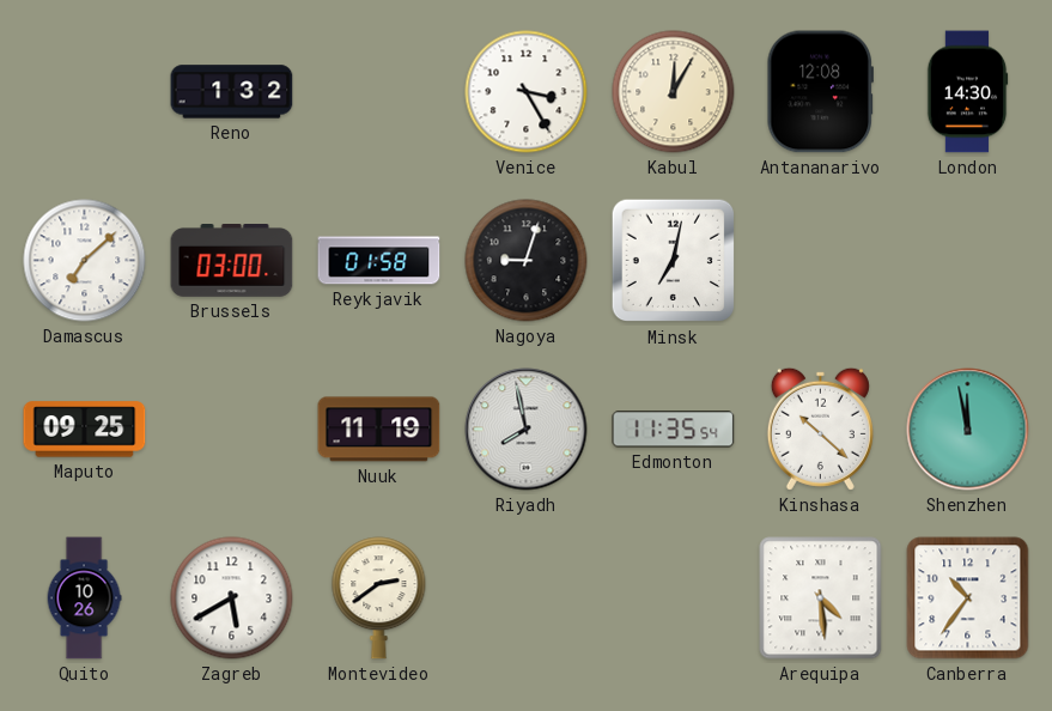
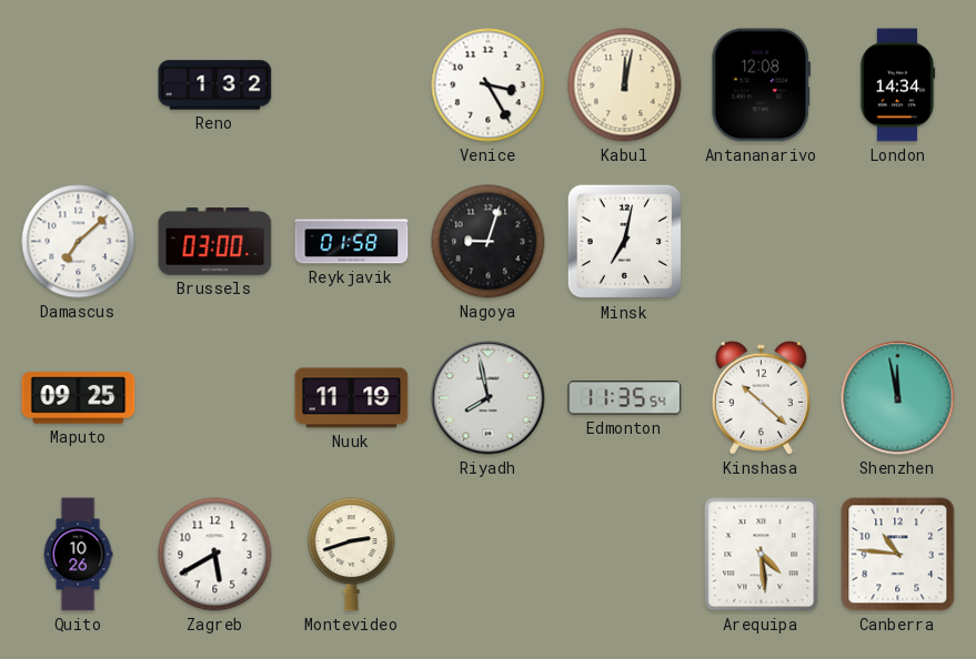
Kabul: 12:05 -> 12:02
London: 14:30 -> 14:34
Montevideo: 2:39 -> 2:42
Canberra: 10:36 -> 10:46
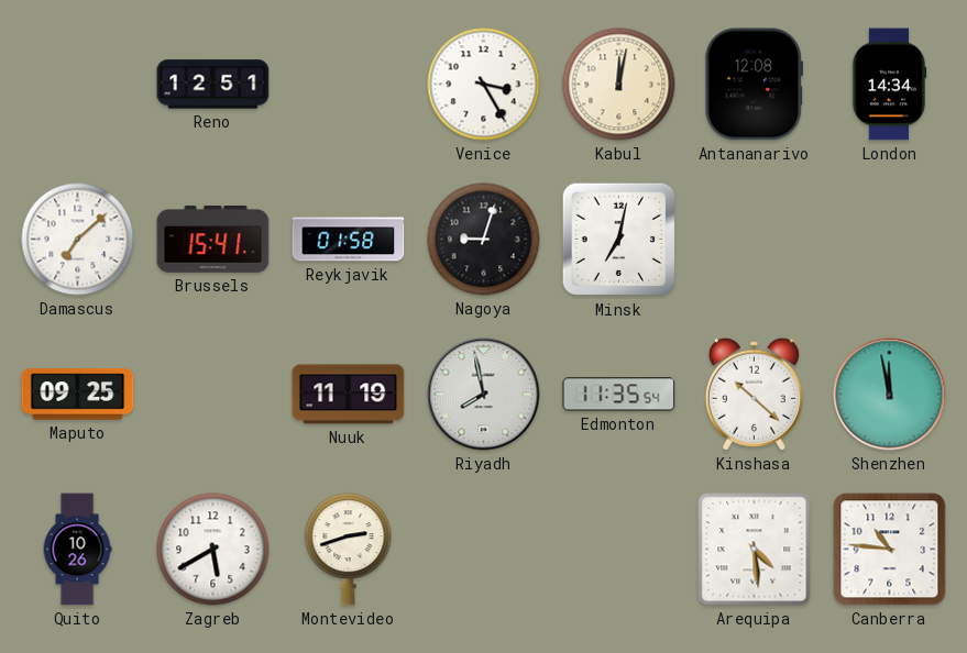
Reno: 1:32 -> 12:51
Brussels: 03:00 -> 15:41
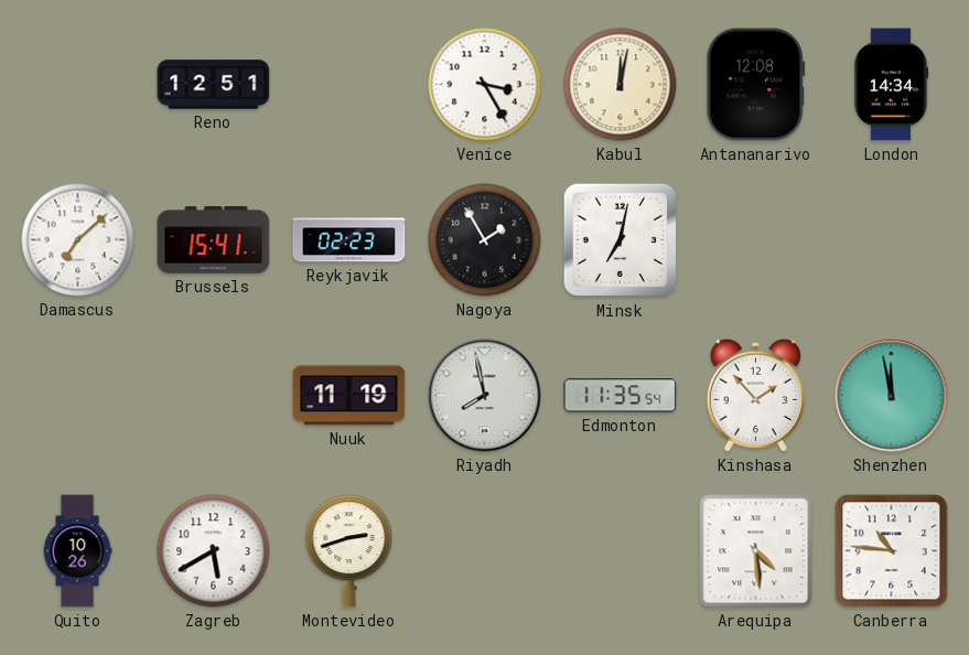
Reykjavik: 01:58 -> 02:23
Nagoya: 9:03 -> 1:55
Maputo: 09:25 -> none
Kinshasa: 10:22 -> 1:53
